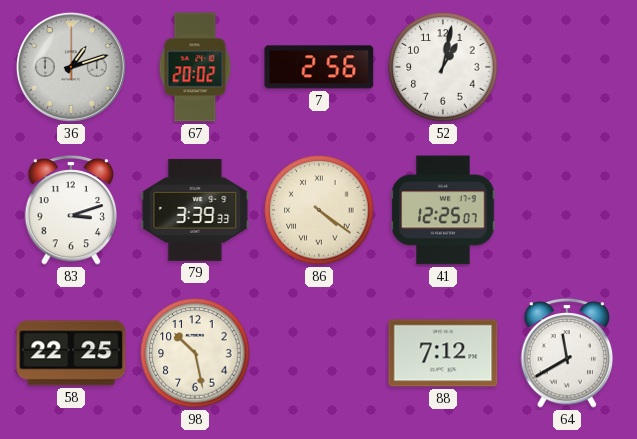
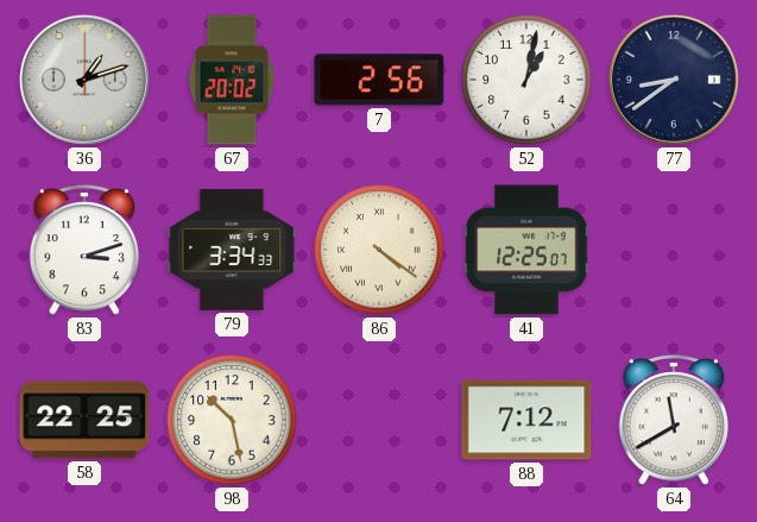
77: none -> 8:39
79: 3:39 -> 3:34
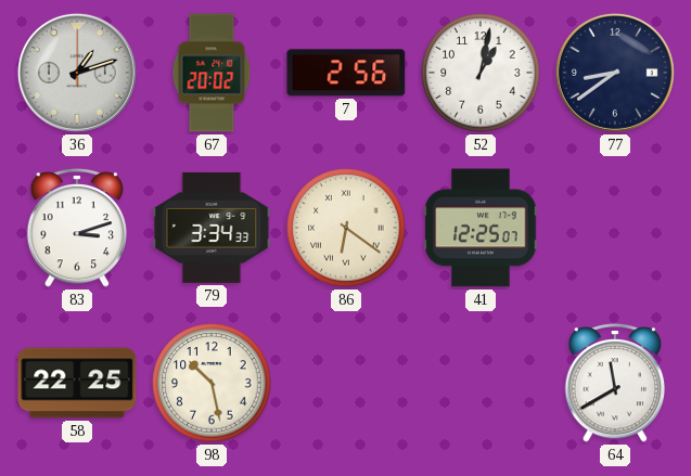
86: 4:21 -> 6:21
88: 7:12 -> none
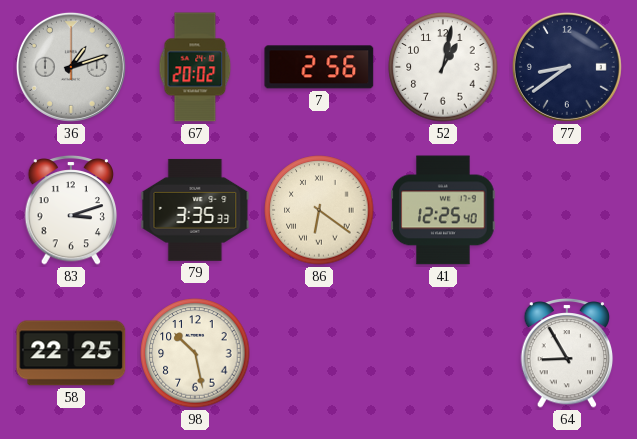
79: 3:34 -> 3:35
41: 12:25:07 -> 12:25:40
64: 11:40 -> 8:55
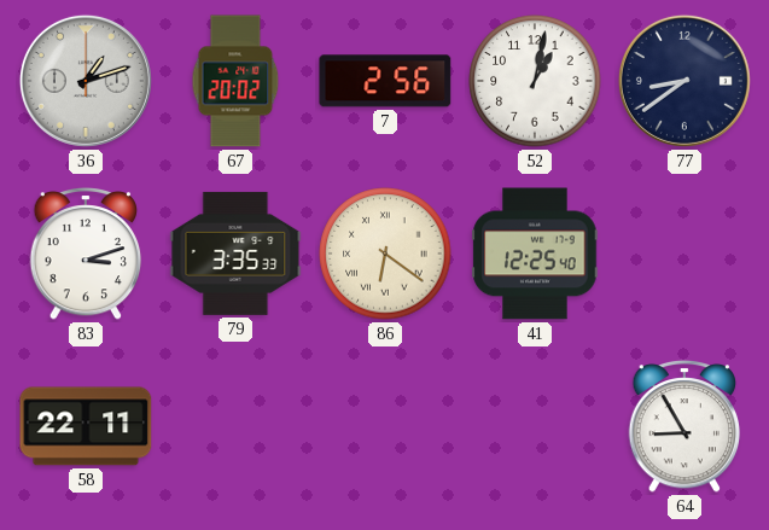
58: 22:25 -> 22:11
98: 10:28 -> none
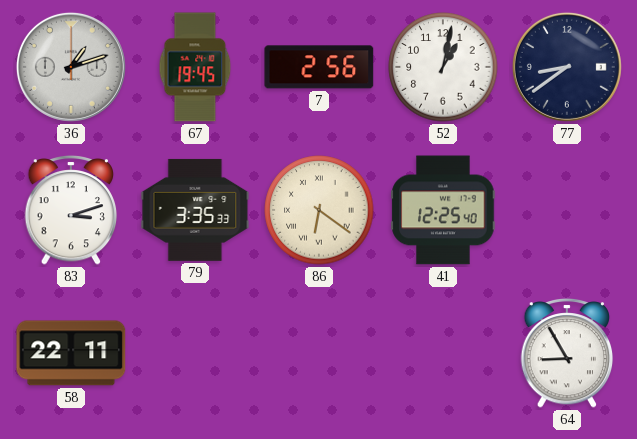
67: 20:02 -> 19:45
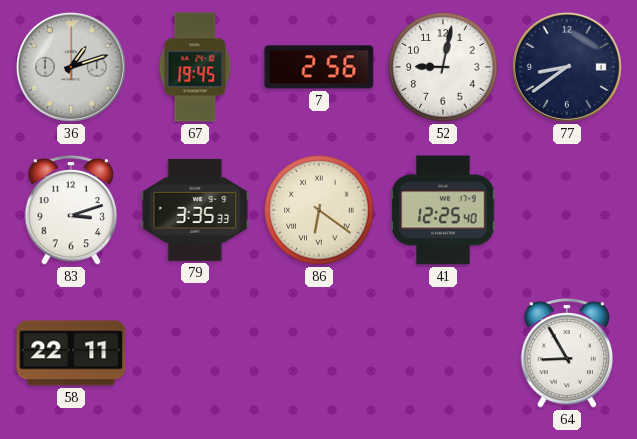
52: 1:02 -> 9:02
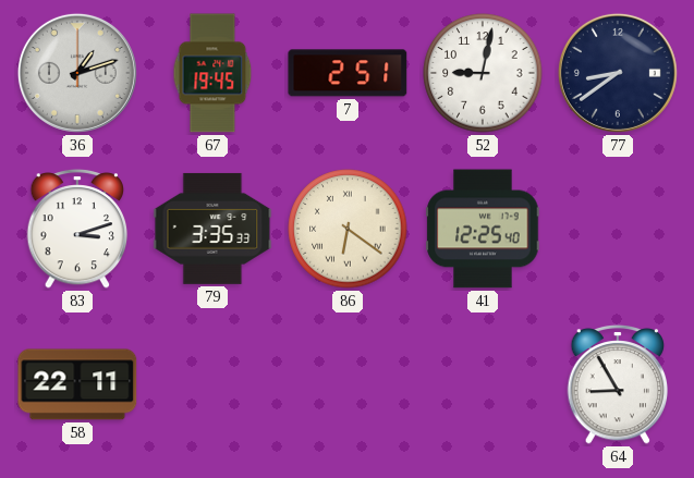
7: 2:56 -> 2:51
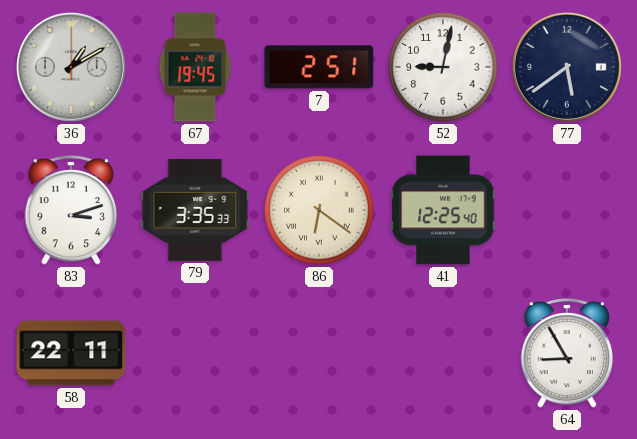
36: 1:12 -> 1:10
77: 8:39 -> 5:39
